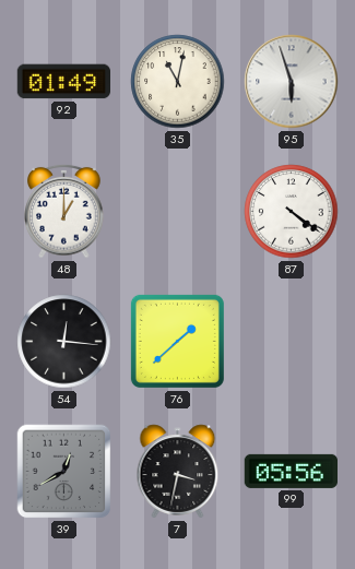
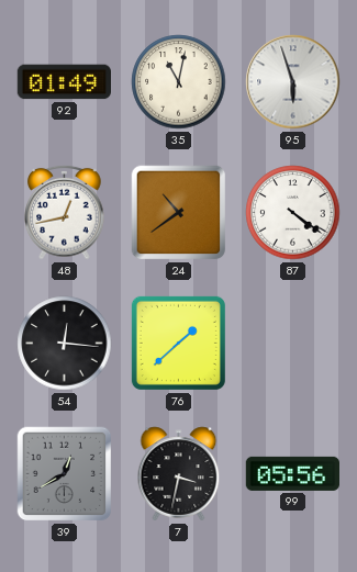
48: 1:00 -> 12:43
24: none -> 10:39
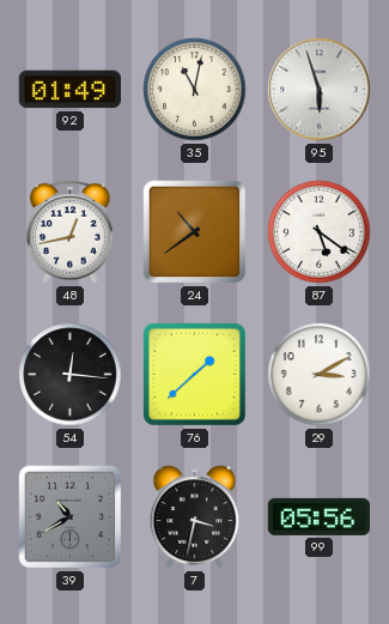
87: 4:21 -> 5:21
29: none -> 3:10
39: 12:40 -> 10:40
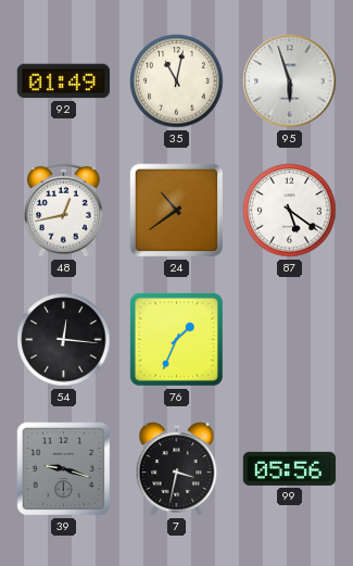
76: 1:38 -> 1:34
29: 3:10 -> none
39: 10:40 -> 9:18
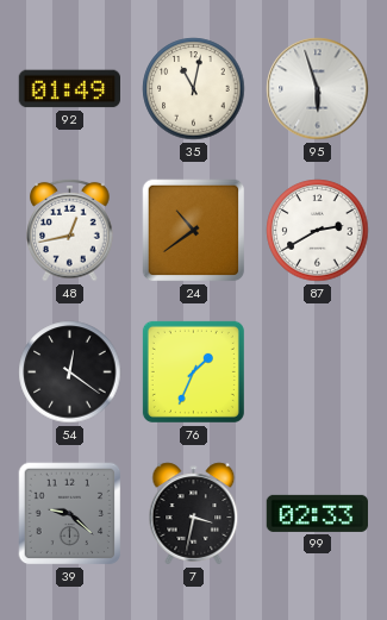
87: 5:21 -> 2:40
54: 12:16 -> 12:21
39: 9:18 -> 9:22
99: 05:56 -> 02:33
